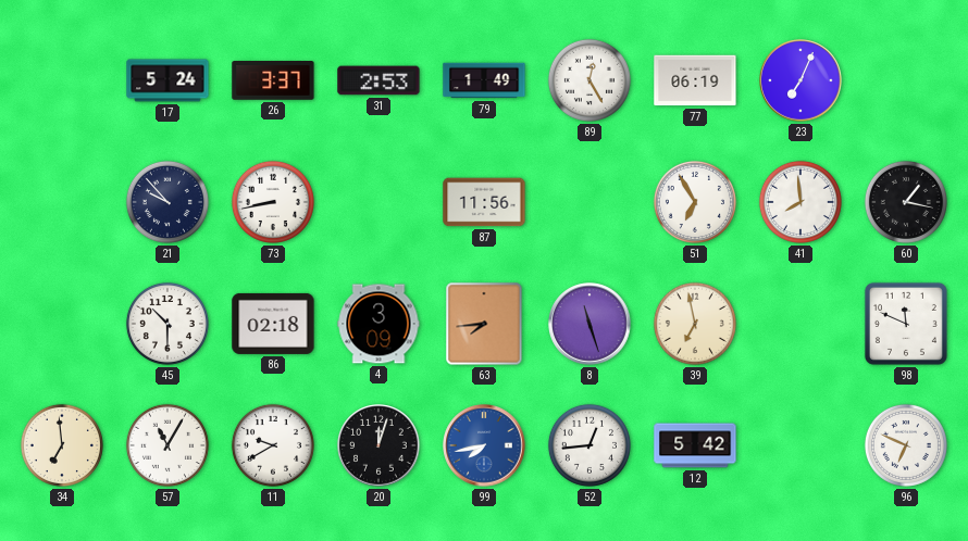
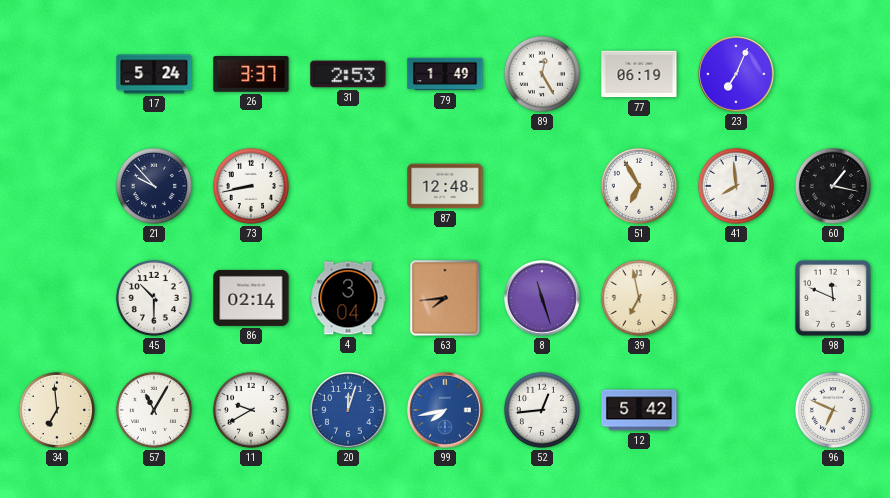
87: 11:56 -> 12:48
86: 02:18 -> 02:14
4: 3:09 -> 3:04
20 dial: black -> blue
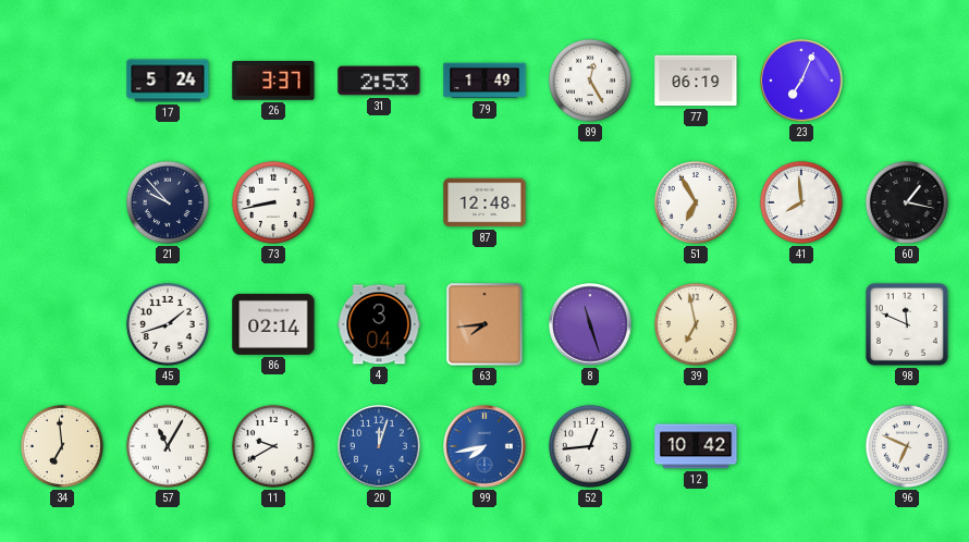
45: 10:30 -> 1:42
12: 5:42 -> 10:42
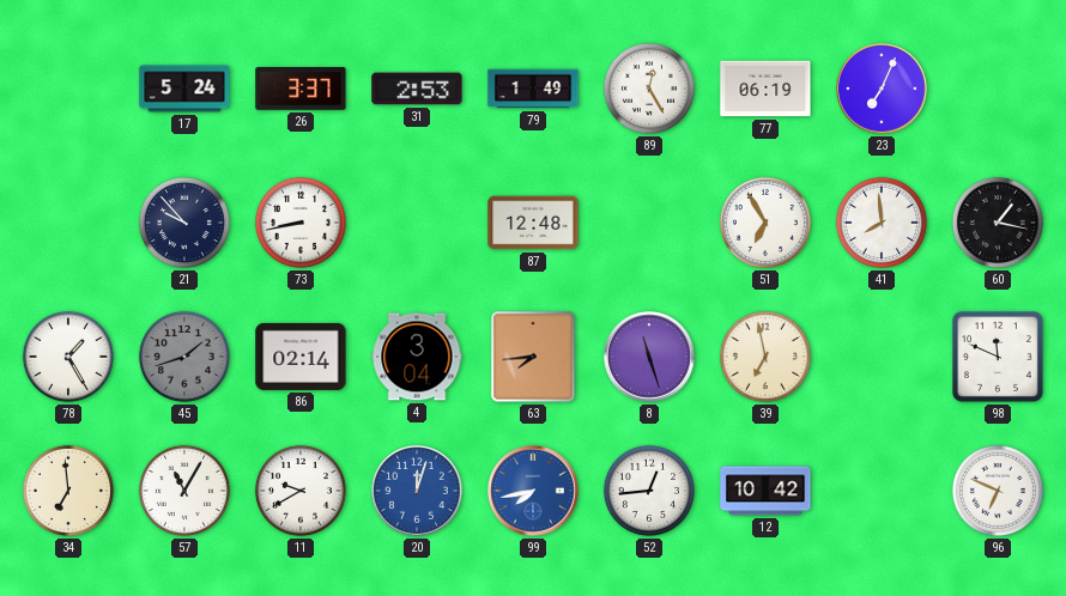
78: none -> 1:25
45 dial: white -> grey
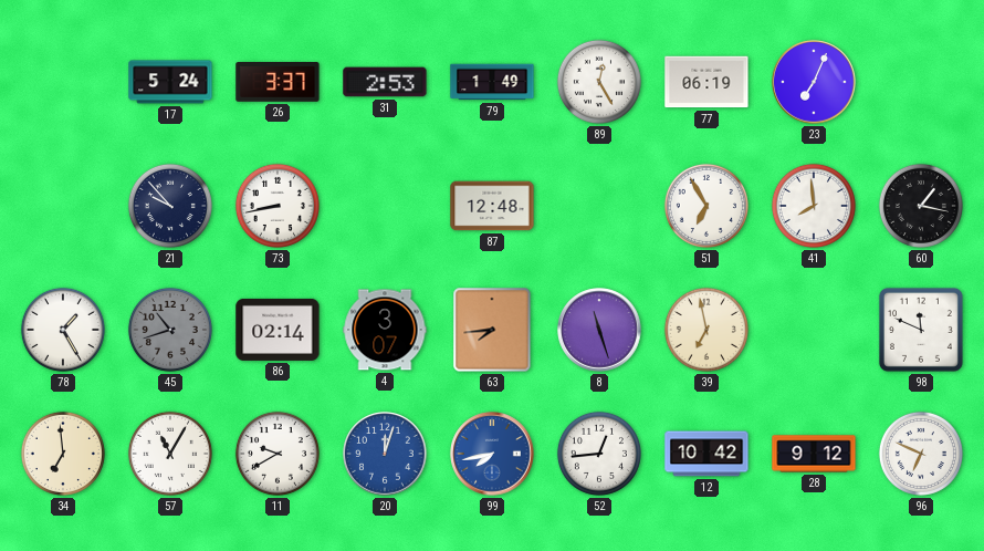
45: 1:42 -> 10:42
4: 3:04 -> 3:07
28: none -> 9:12
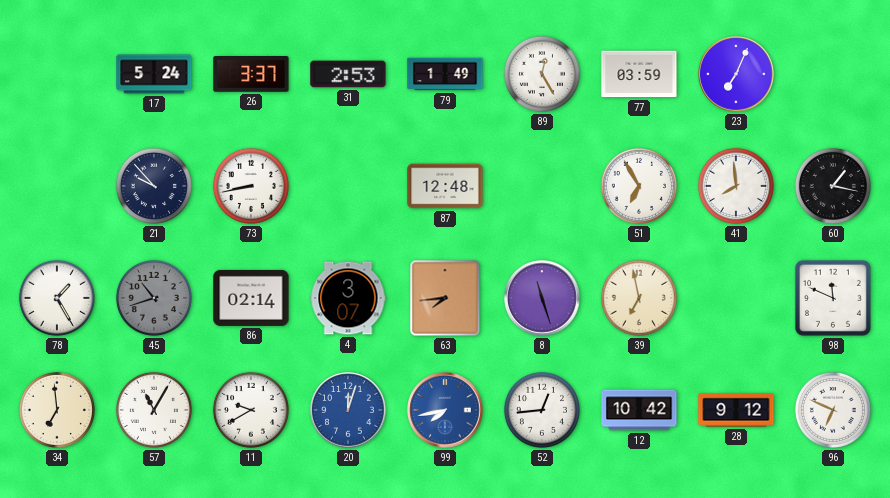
77: 06:19 -> 03:59
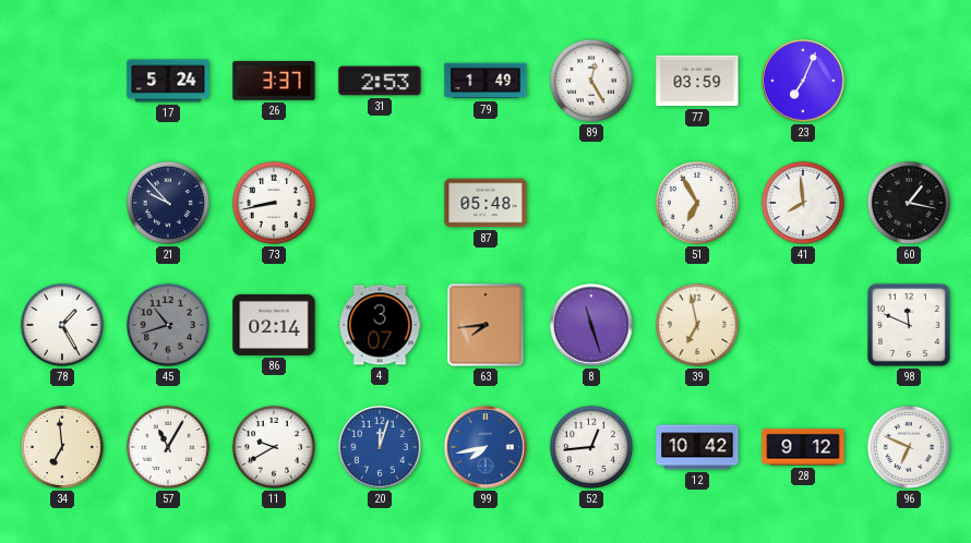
87: 12:48 -> 05:48
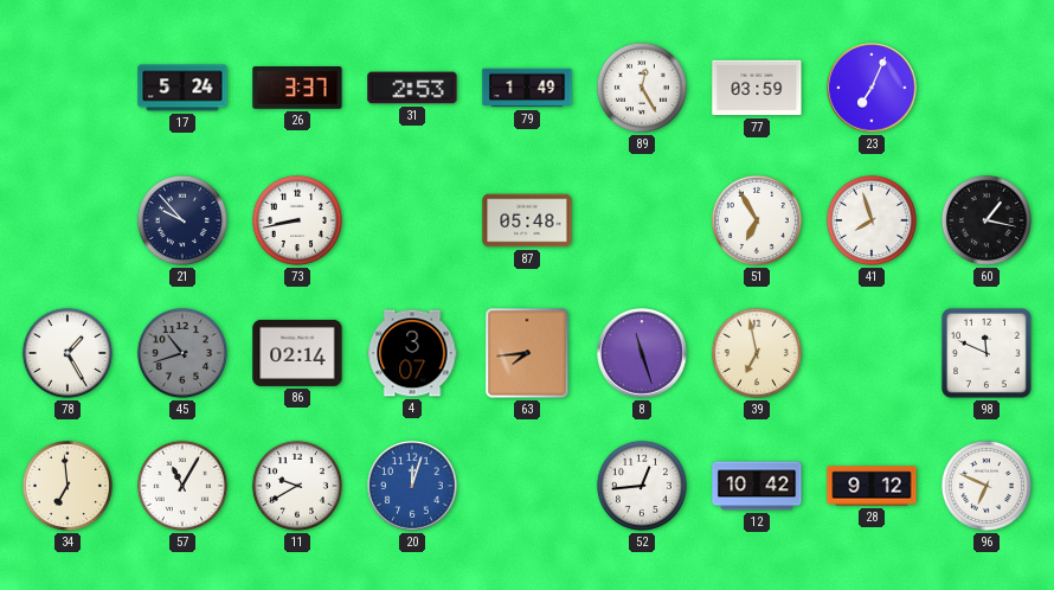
41: 7:59 -> 7:57
99: 7:43 -> none
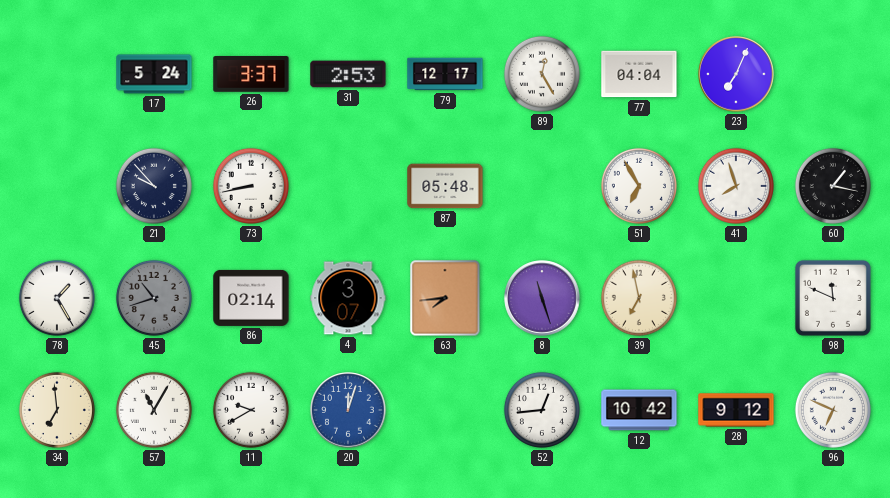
79: 1:49 -> 12:17
77: 03:59 -> 04:04
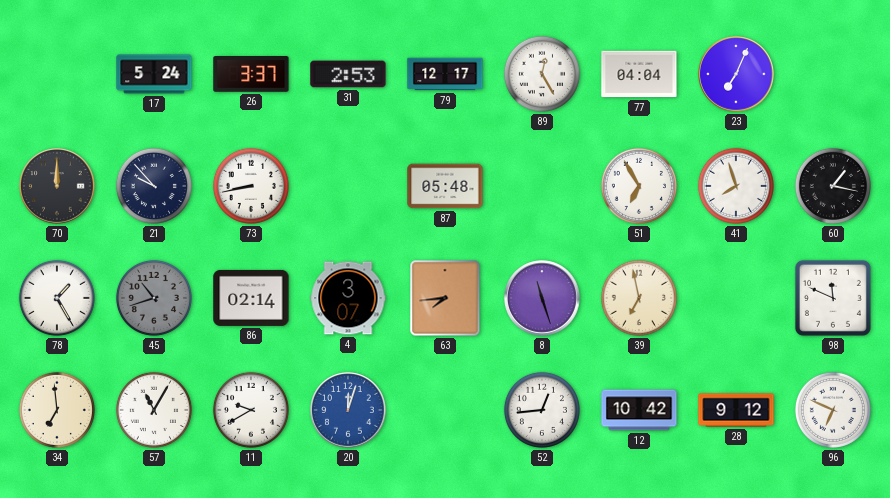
70: none -> 12:00
